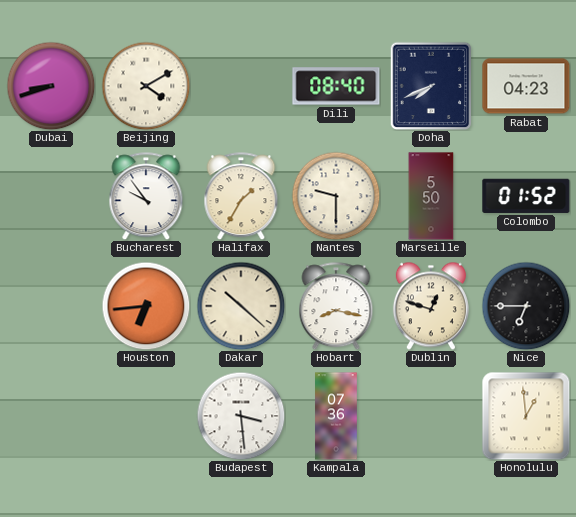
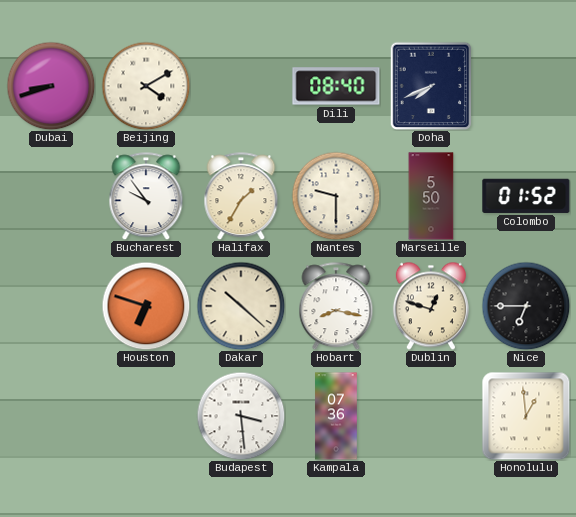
Rabat: 04:23 -> none
Houston: 6:44 -> 6:48
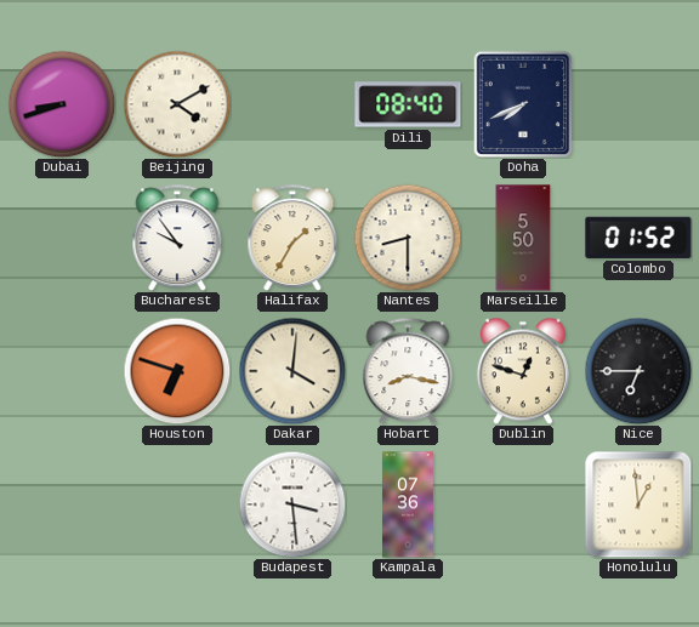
Nantes: 9:30 -> 8:30
Dakar: 10:22 -> 4:01
